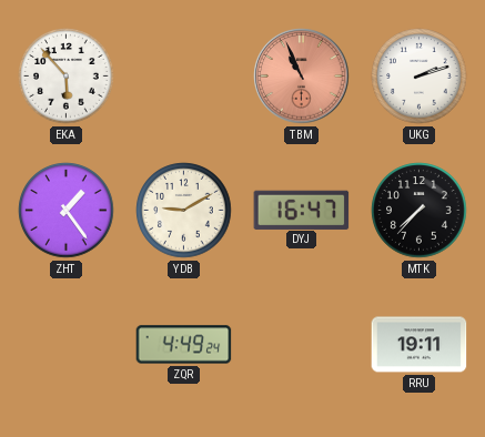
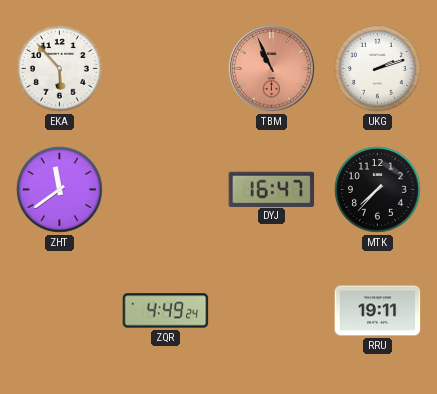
ZHT: 1:24 -> 11:39
YDB: 9:10 -> none
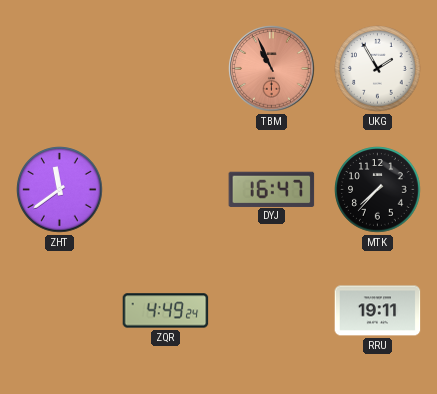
EKA: 5:53 -> none
UKG: 2:12 -> 1:55
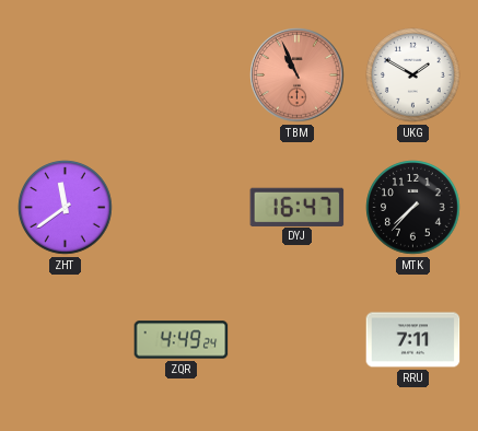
UKG: 1:55 -> 1:50
RRU: 19:11 -> 7:11
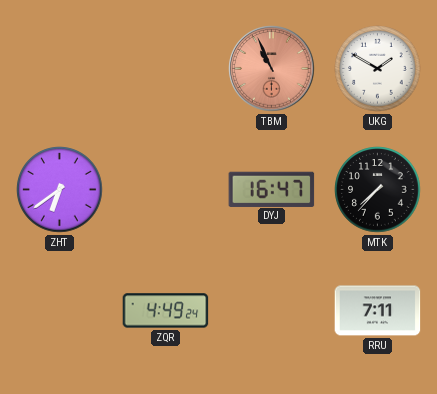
ZHT: 11:39 -> 6:39
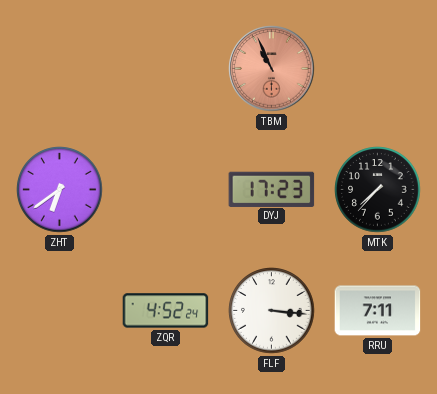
UKG: 1:50 -> none
DYJ: 16:47 -> 17:23
ZQR: 4:49 -> 4:52
FLF: none -> 3:16
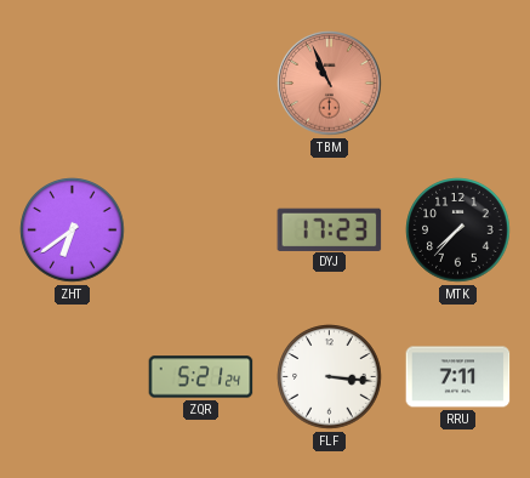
ZQR: 4:52 -> 5:21
